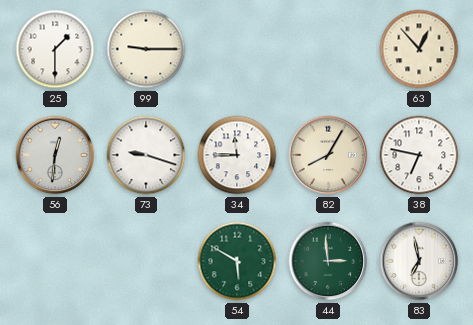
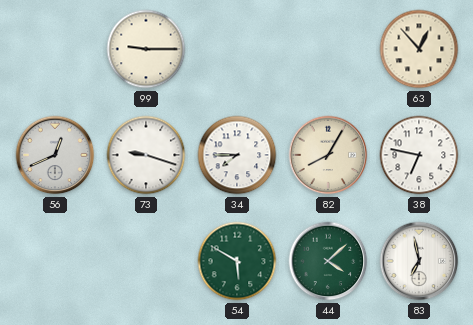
25: 1:30 -> none
56: 12:31 -> 12:41
34: 11:45 -> 7:45
44: 2:59 -> 4:08
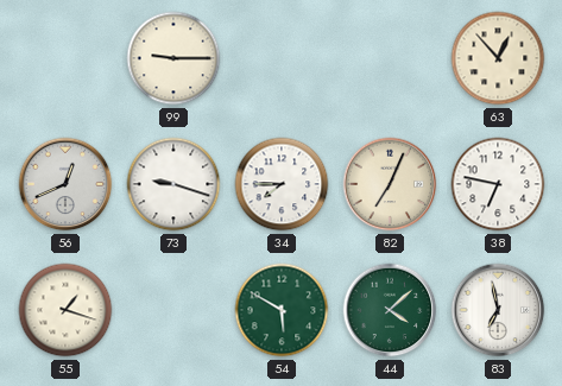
82: 8:05 -> 7:04
55: none -> 1:18
